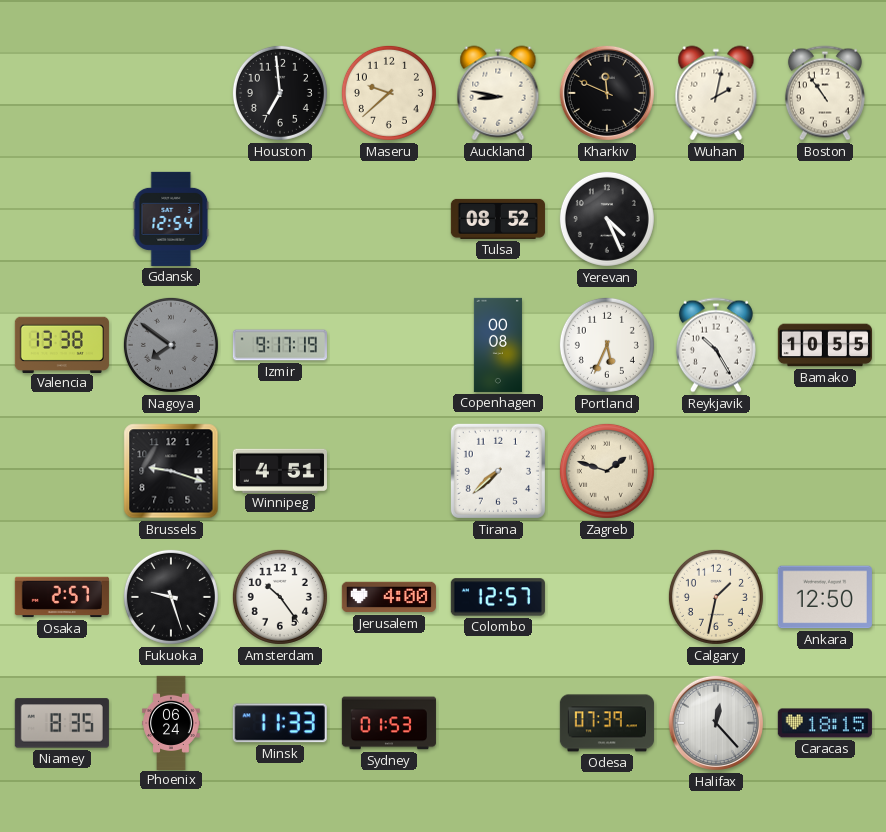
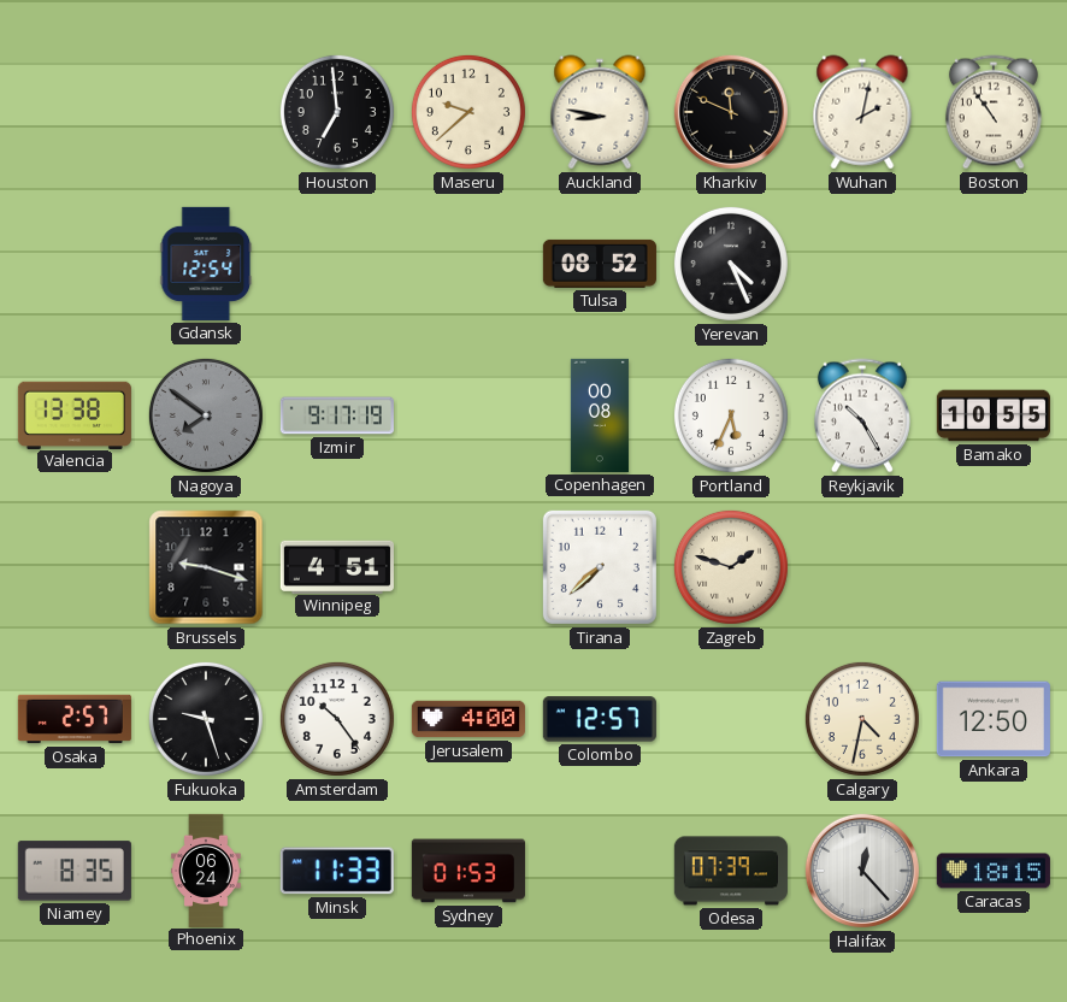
Calgary: 1:32 -> 4:32
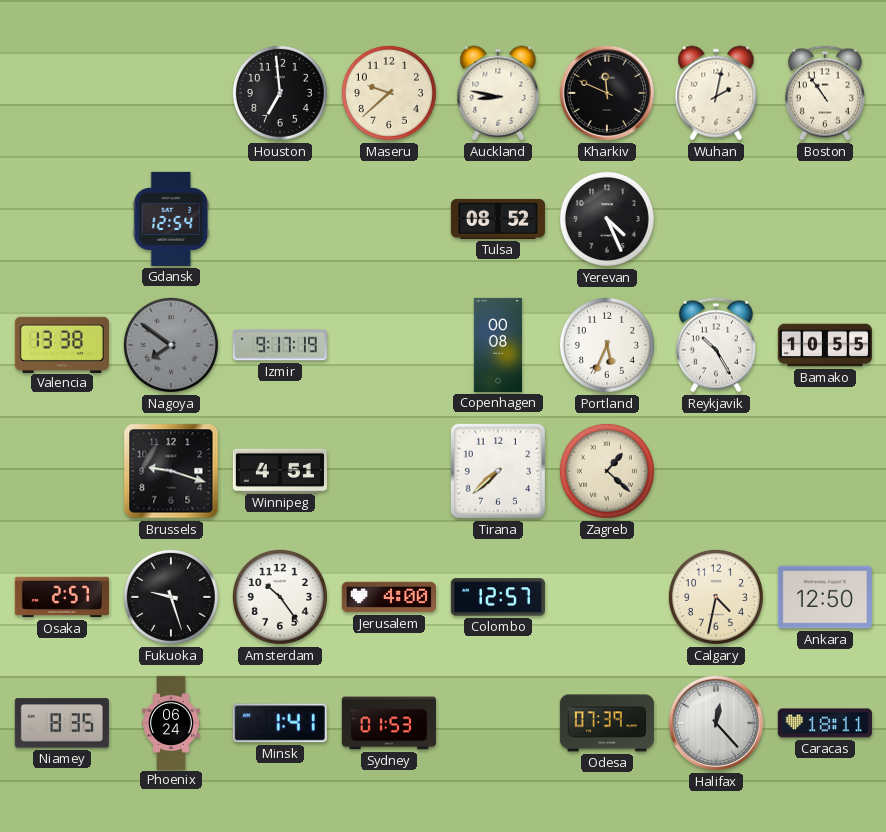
Zagreb: 1:48 -> 1:22
Minsk: 11:33 -> 1:41
Caracas: 18:15 -> 18:11
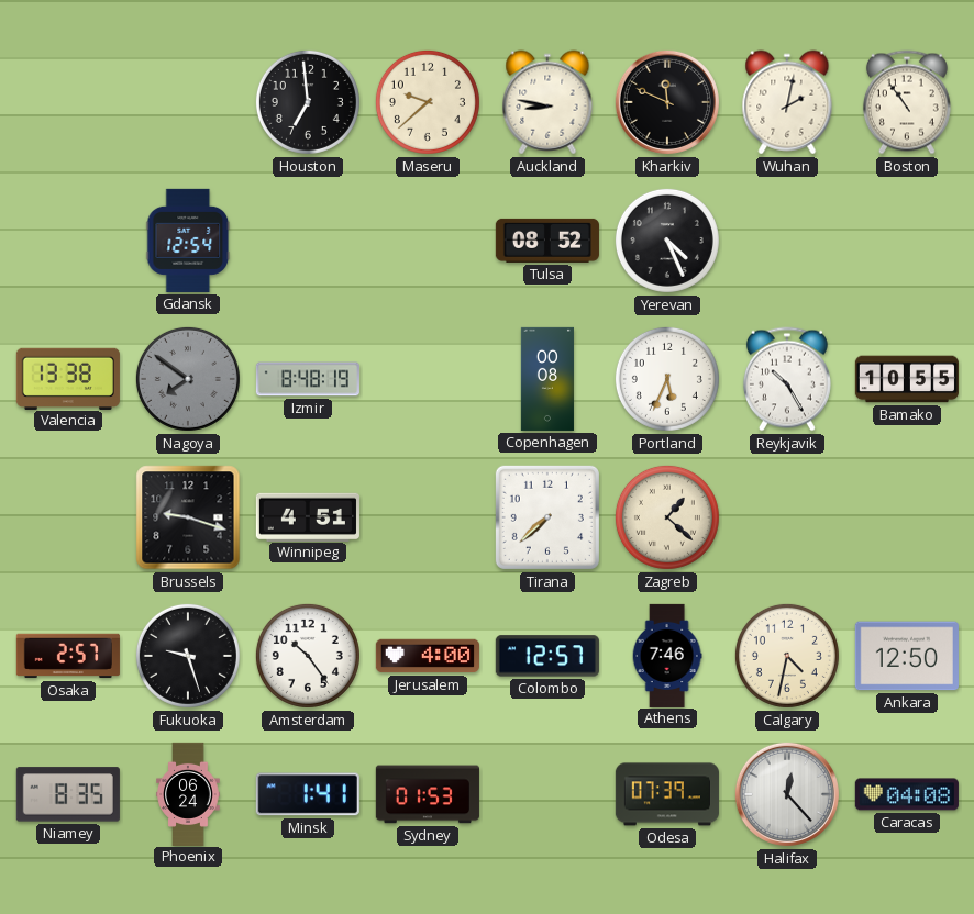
Izmir: 9:17 -> 8:48
Athens: none -> 7:46
Caracas: 18:11 -> 04:08
